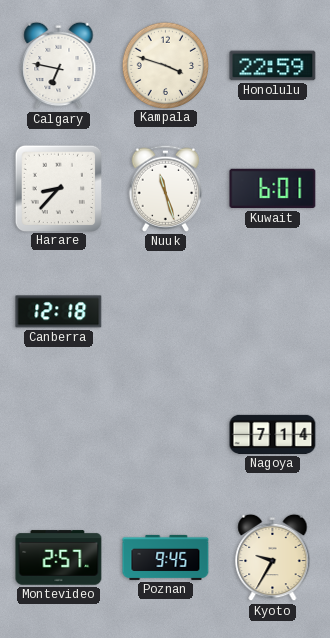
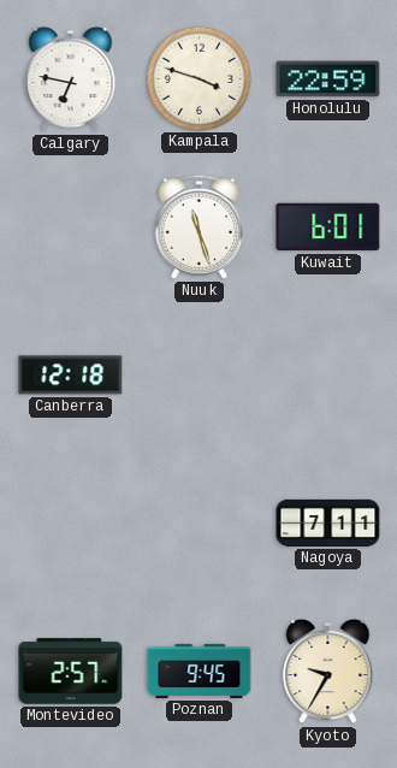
Harare: 8:37 -> none
Nagoya: 7:14 -> 7:11
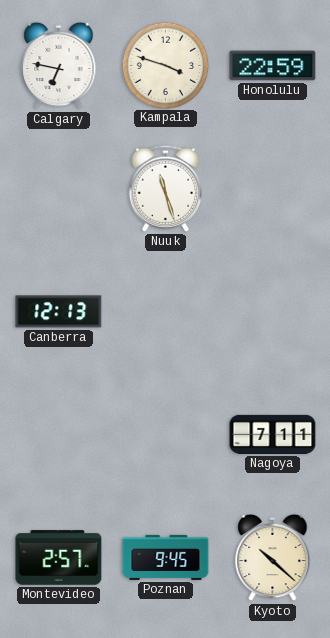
Kuwait: 6:01 -> none
Canberra: 12:18 -> 12:13
Kyoto: 9:35 -> 10:22
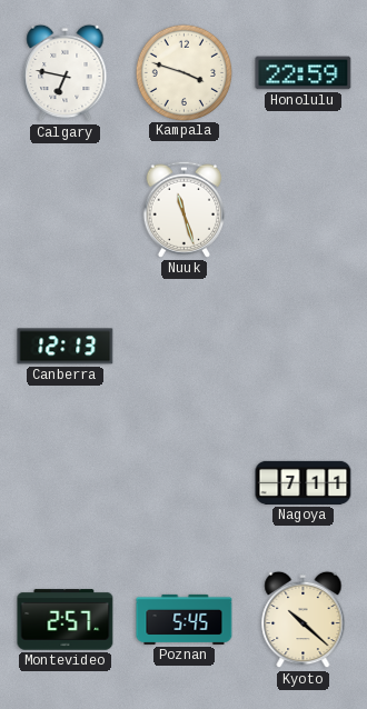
Poznan: 9:45 -> 5:45
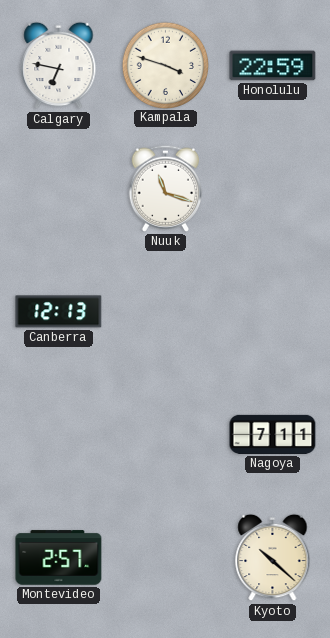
Nuuk: 11:27 -> 11:18
Poznan: 5:45 -> none
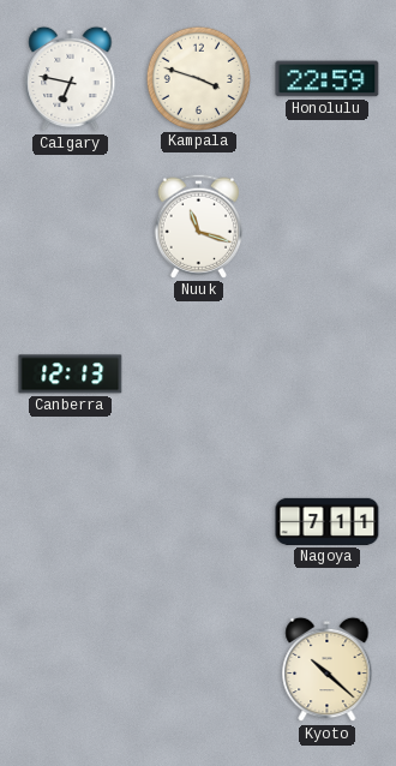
Montevideo: 2:57 -> none
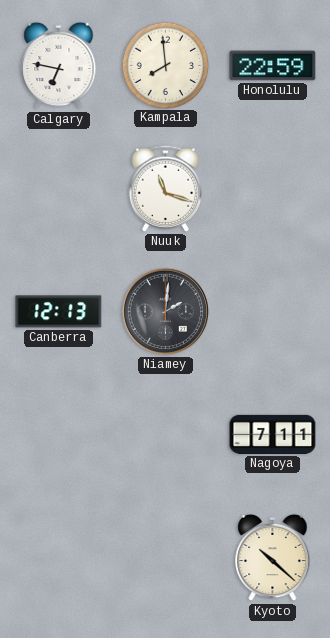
Kampala: 3:48 -> 7:59
Niamey: none -> 2:01
